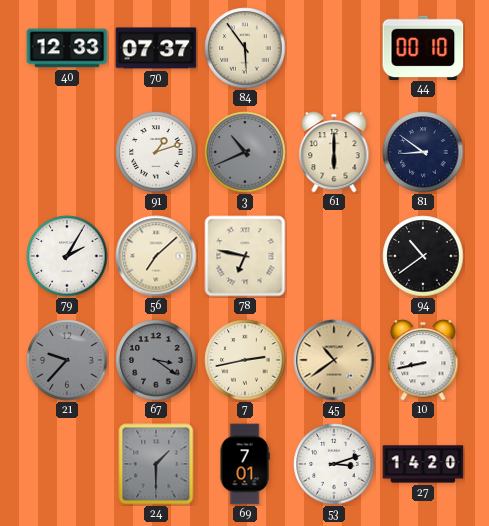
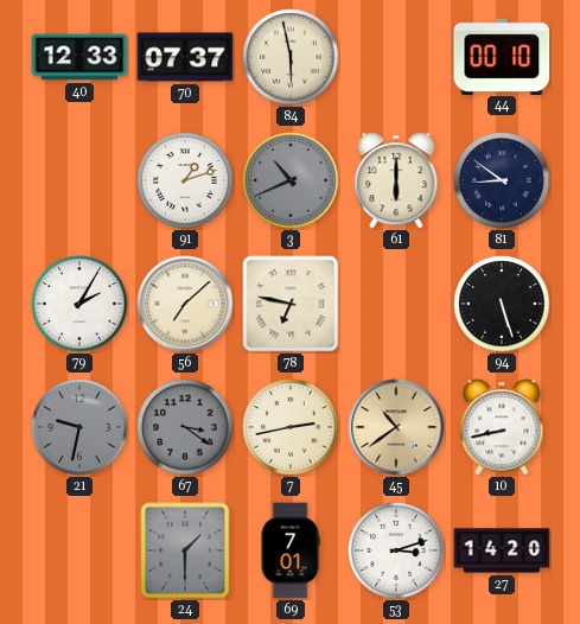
84: 5:54 -> 5:58
94: 10:39 -> 5:27
21: 9:37 -> 9:32
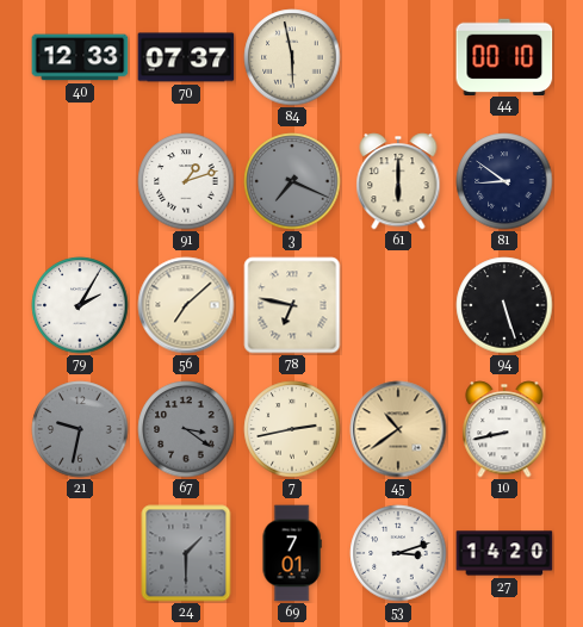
3: 10:41 -> 7:19
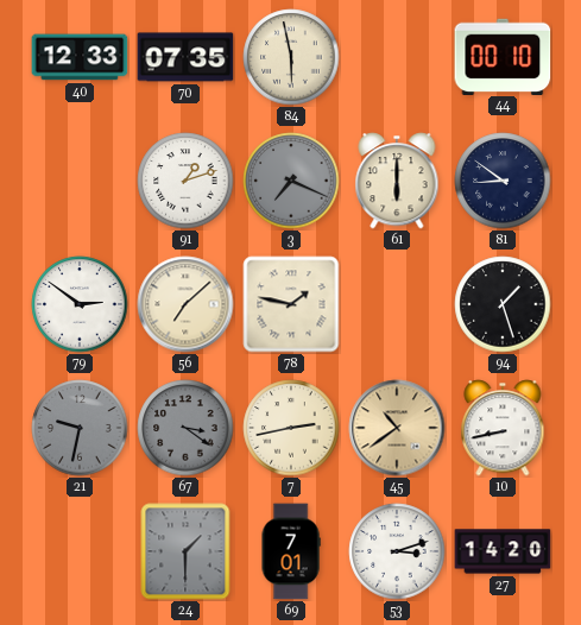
70: 07:37 -> 07:35
79: 2:05 -> 2:51
78: 6:47 -> 1:47
94: 5:27 -> 1:27
